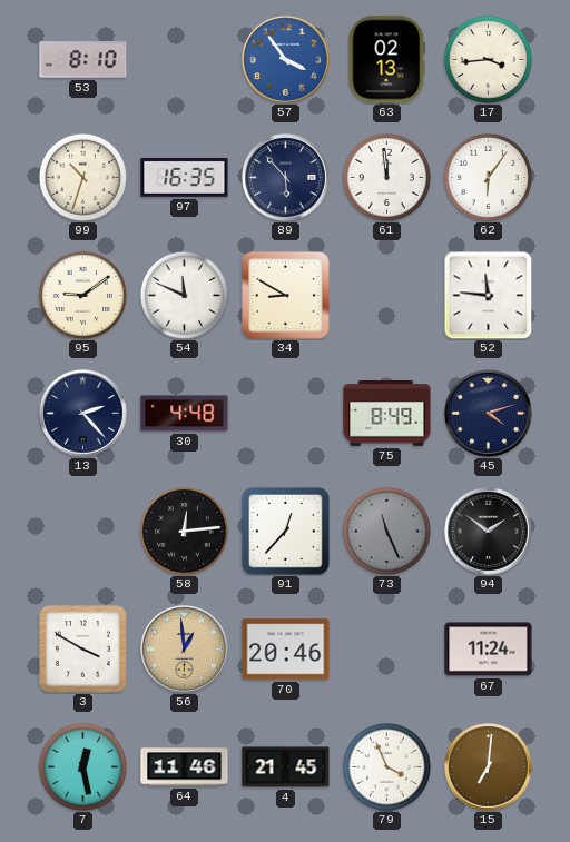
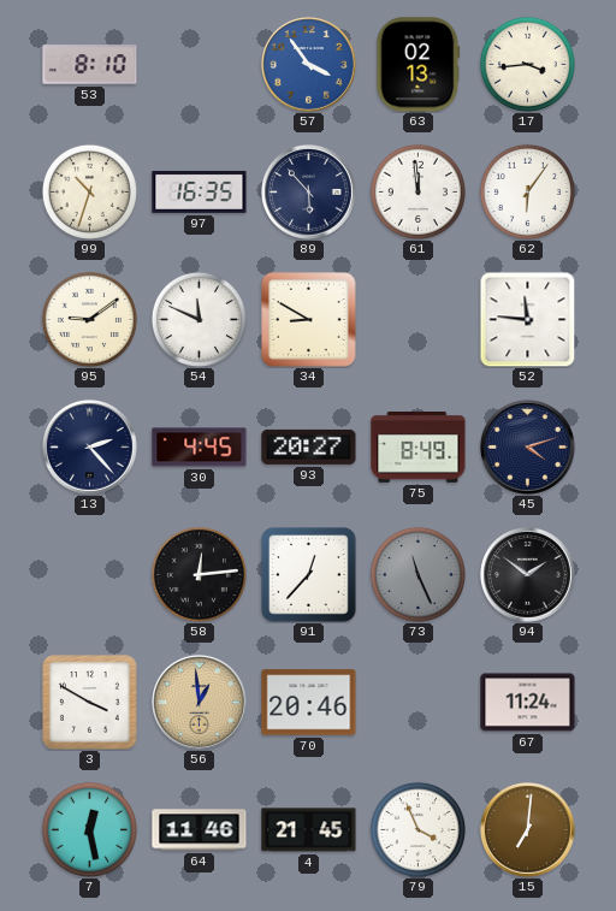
30: 4:48 -> 4:45
93: none -> 20:27
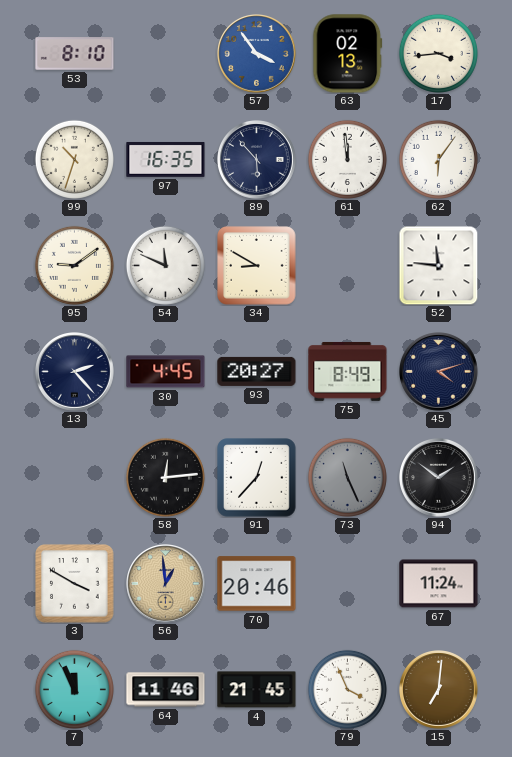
7: 12:28 -> 11:56
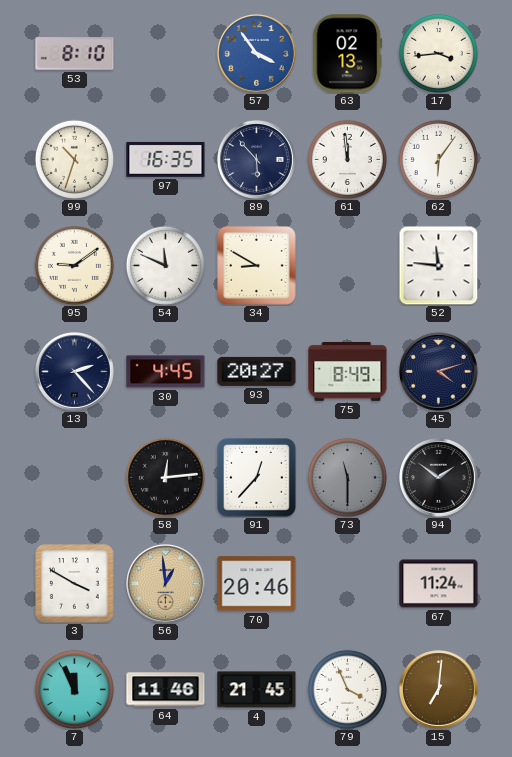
73: 11:26 -> 11:30
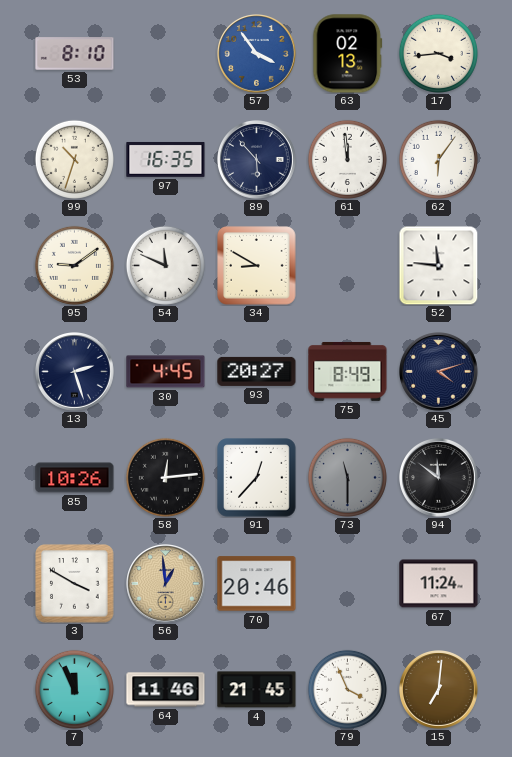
13: 2:23 -> 2:27
85: none -> 10:26
94: 1:51 -> 11:51
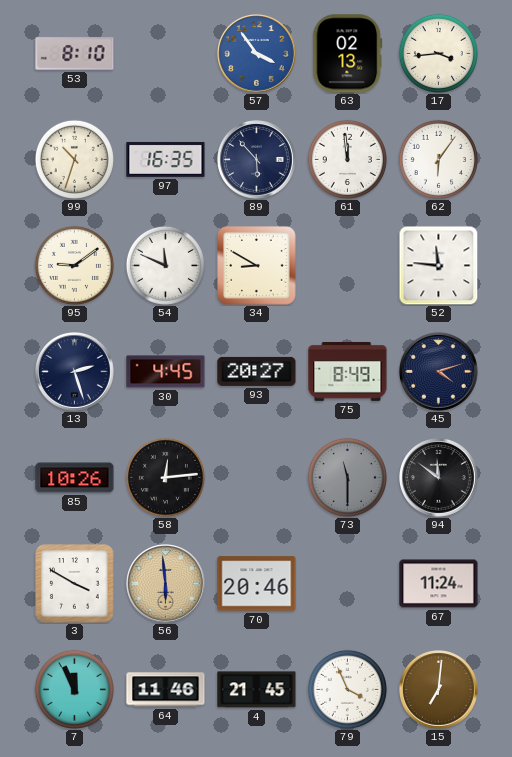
91: 12:37 -> none
56: 12:59 -> 5:59
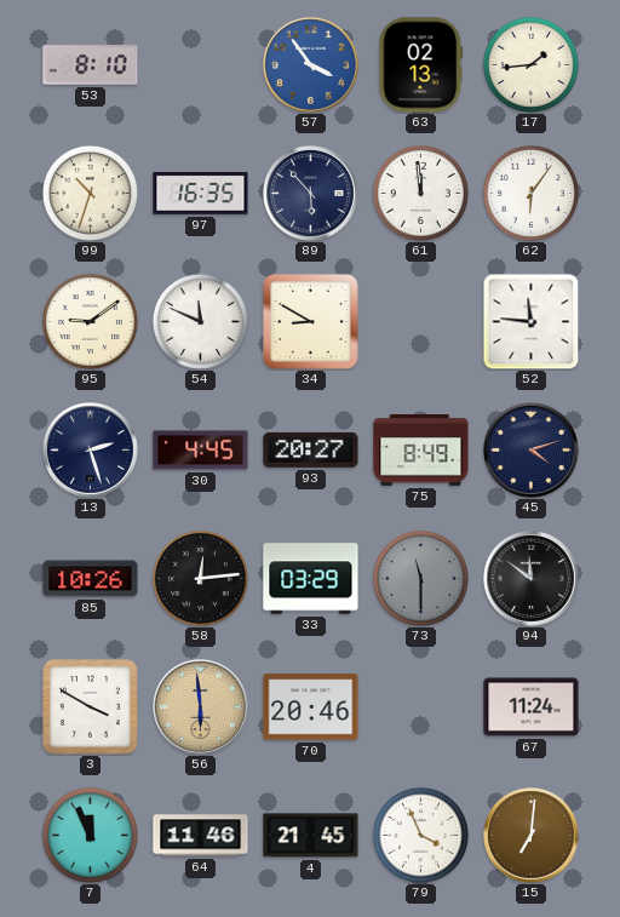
17: 3:44 -> 1:44
33: none -> 03:29
